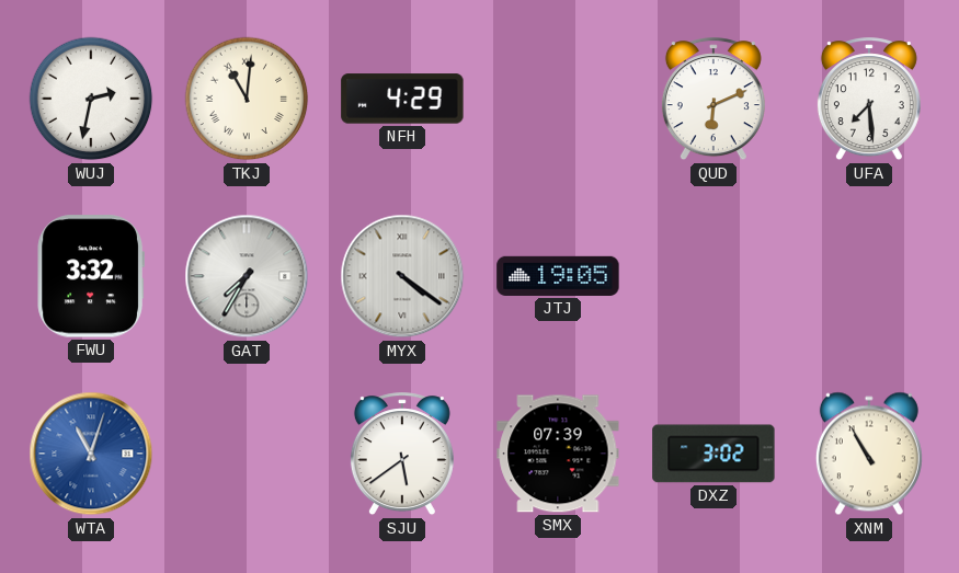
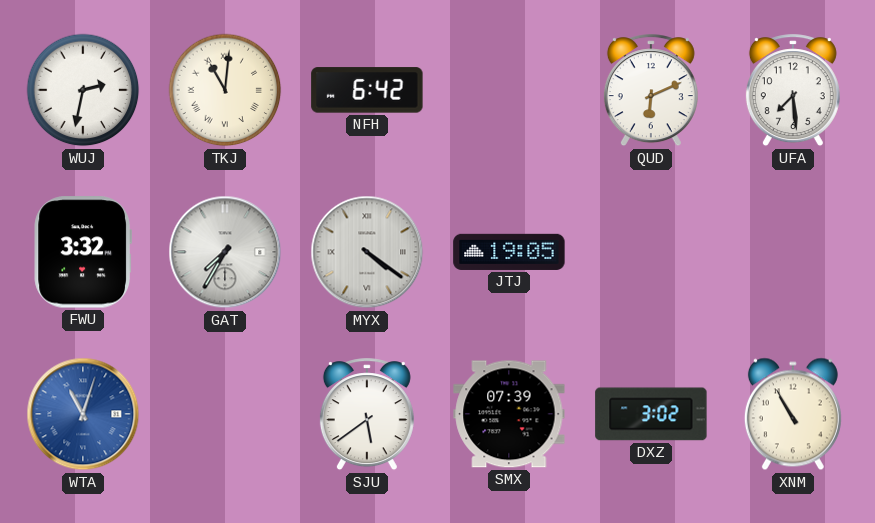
NFH: 4:29 -> 6:42
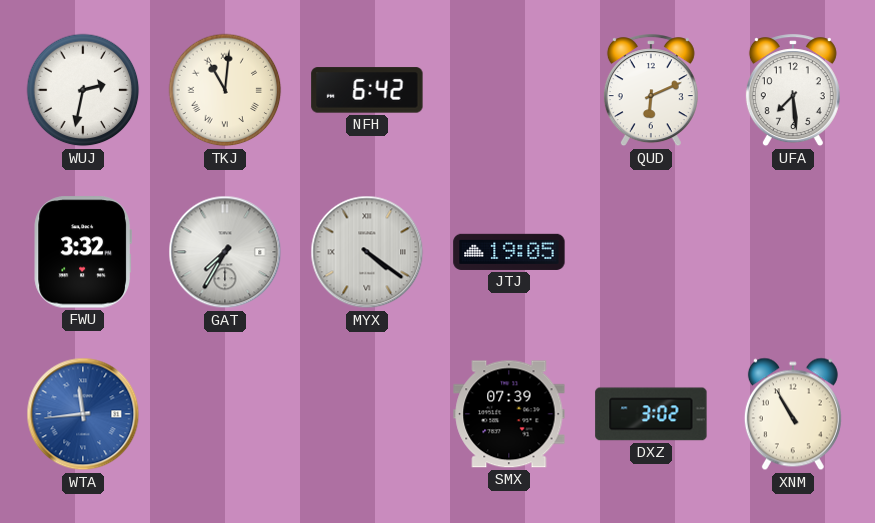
WTA: 11:03 -> 11:44
SJU: 5:39 -> none
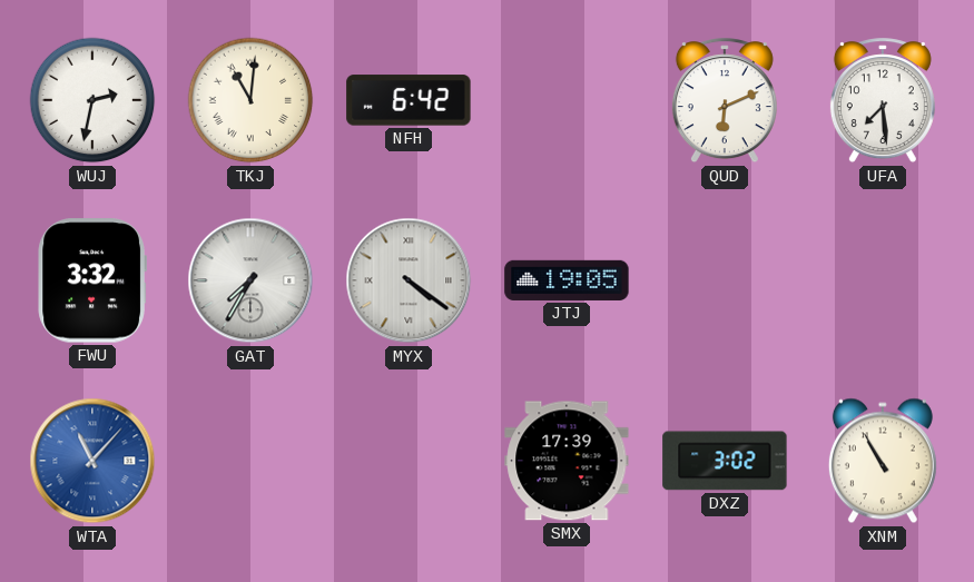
WTA: 11:44 -> 11:07
SMX: 07:39 -> 17:39
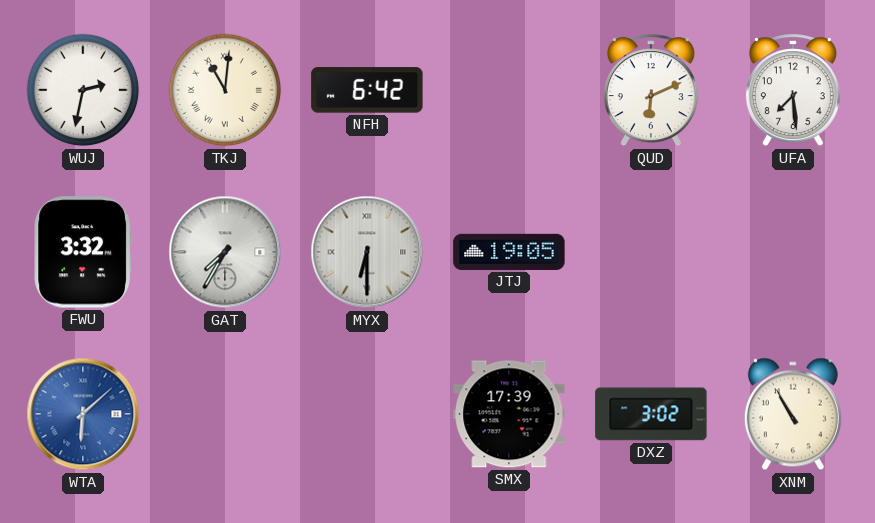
MYX: 4:21 -> 6:30
WTA: 11:07 -> 6:08
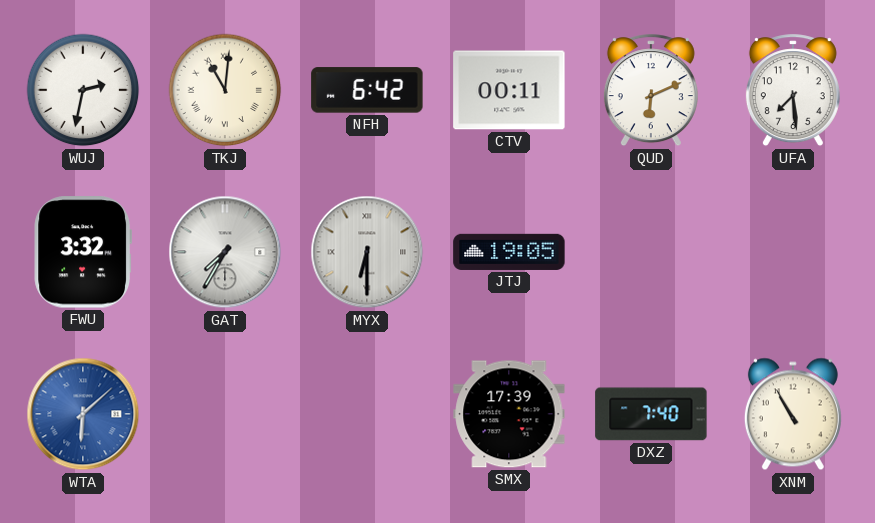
CTV: none -> 00:11
DXZ: 3:02 -> 7:40
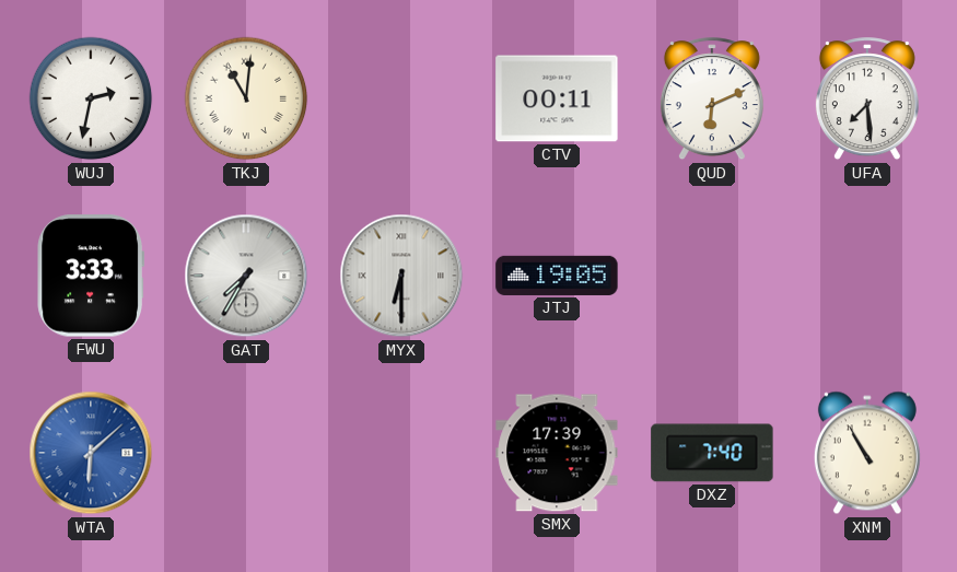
NFH: 6:42 -> none
FWU: 3:32 -> 3:33
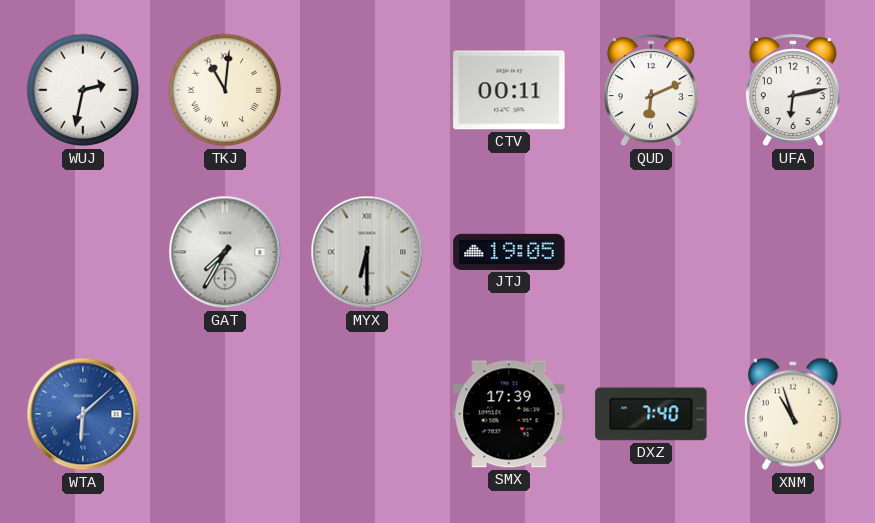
UFA: 7:29 -> 6:13
FWU: 3:33 -> none
XNM: 10:55 -> 10:57
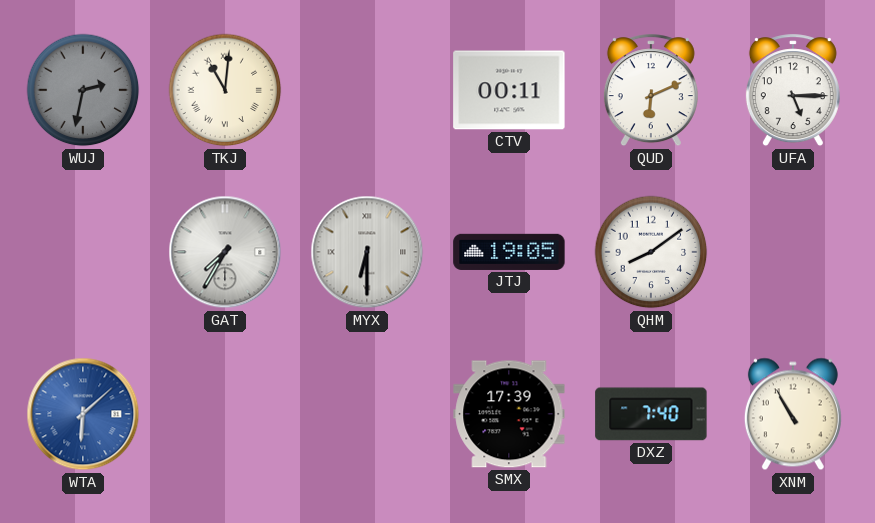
WUJ dial: white -> grey
UFA: 6:13 -> 5:15
QHM: none -> 8:09
XNM: 10:57 -> 10:55
